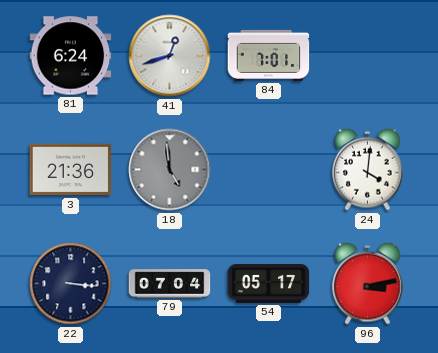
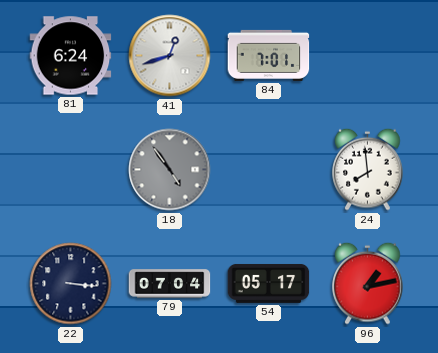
3: 21:36 -> none
18: 4:59 -> 4:54
24: 4:01 -> 7:59
96: 3:13 -> 1:13
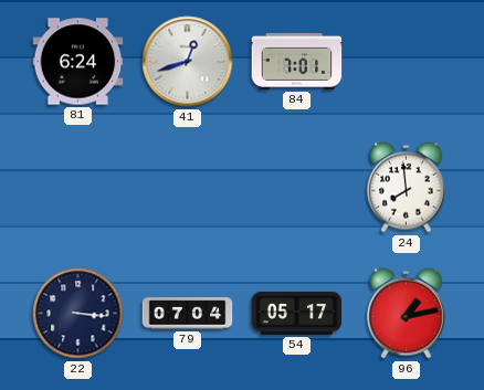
18: 4:54 -> none
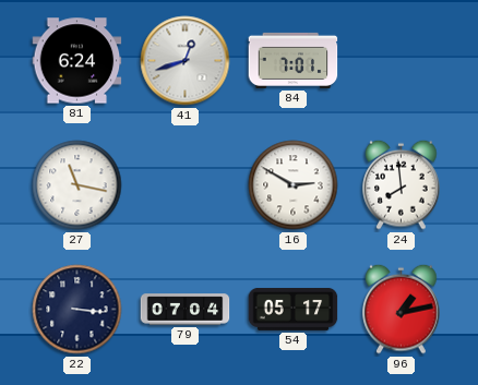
27: none -> 11:17
16: none -> 2:50
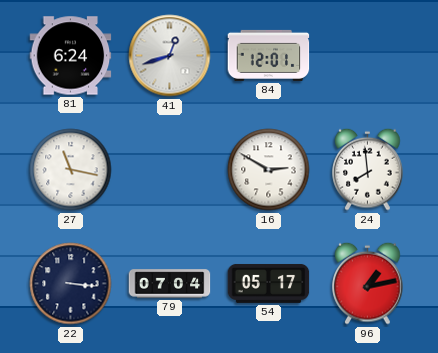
84: 7:01 -> 12:01
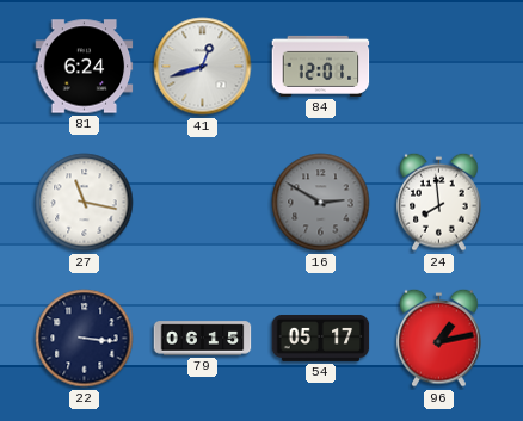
16 dial: white -> grey
79: 07:04 -> 06:15
